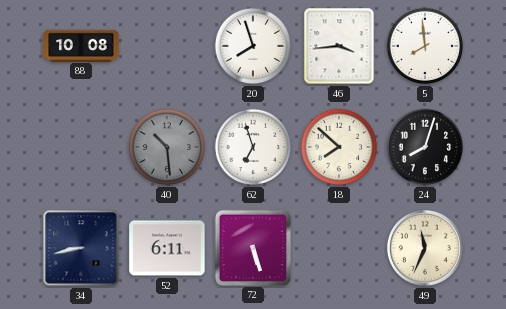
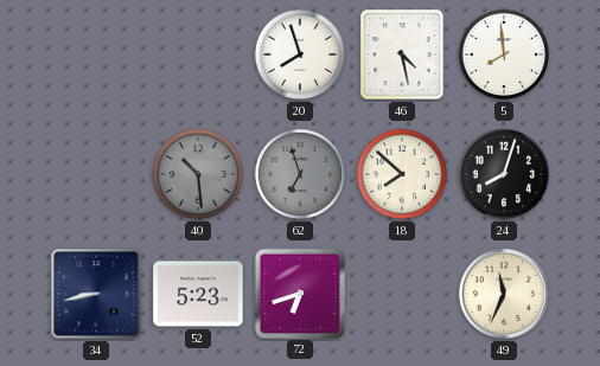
88: 10:08 -> none
46: 3:44 -> 4:28
62 dial: white -> grey
52: 6:11 -> 5:23
72: 5:27 -> 6:42
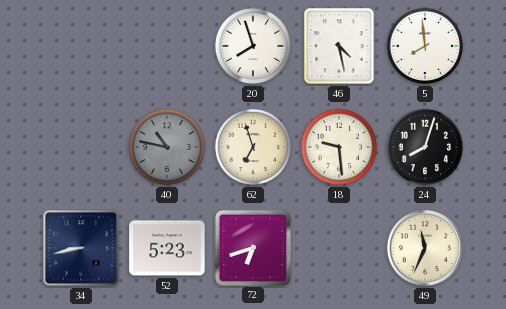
40: 10:29 -> 10:47
62 dial: grey -> cream
18: 7:52 -> 9:29
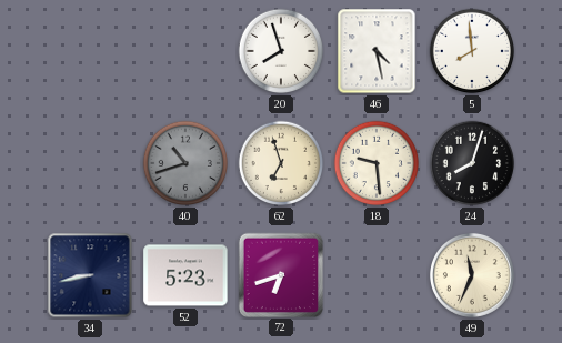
40: 10:47 -> 10:42
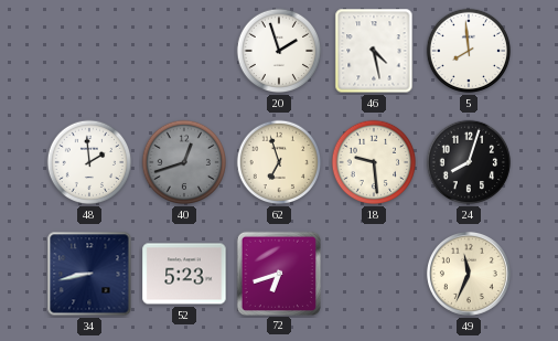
20: 7:57 -> 1:57
48: none -> 1:59
40: 10:42 -> 12:42
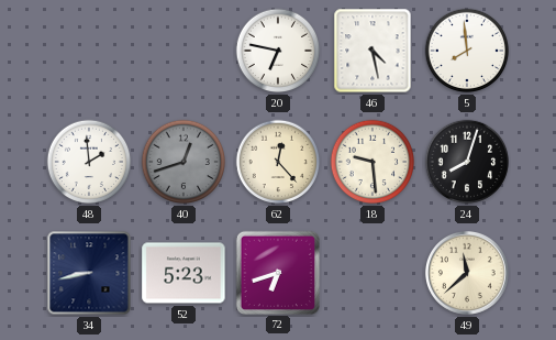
20: 1:57 -> 6:47
62: 6:57 -> 12:23
49: 11:34 -> 11:38
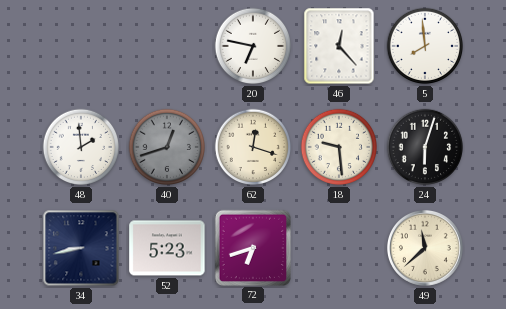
46: 4:28 -> 12:23
62: 12:23 -> 12:18
24: 8:03 -> 6:03
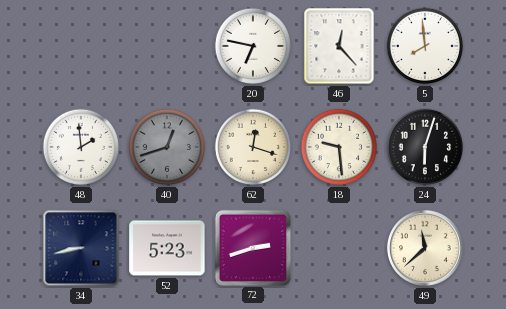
72: 6:42 -> 2:42
